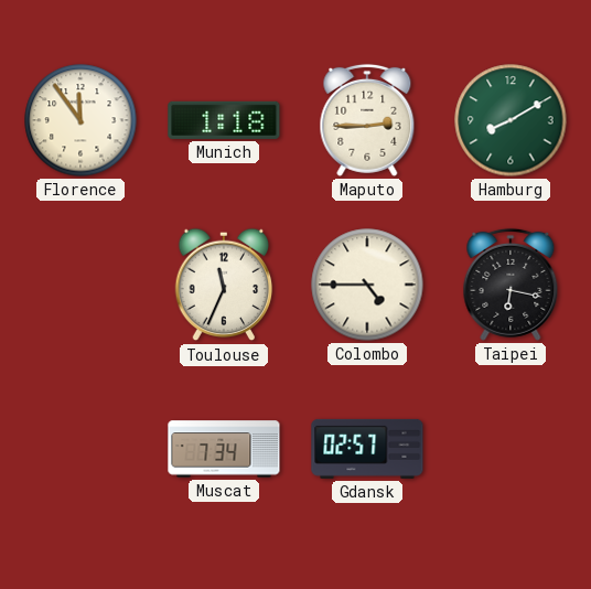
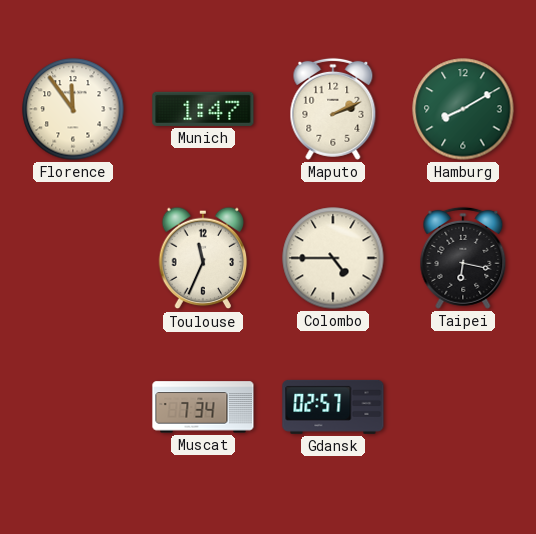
Munich: 1:18 -> 1:47
Maputo: 2:45 -> 2:11
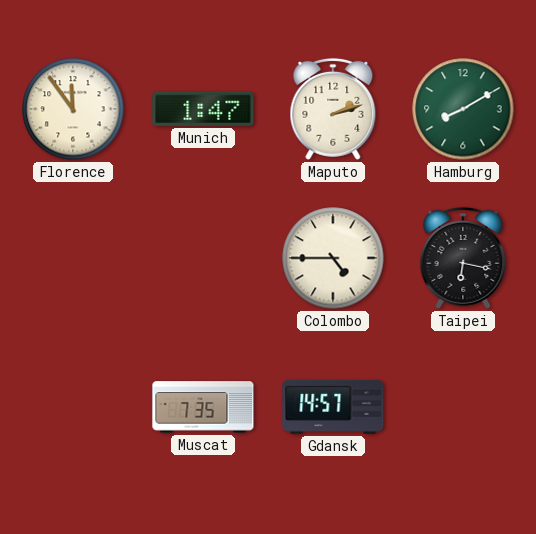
Maputo: 2:11 -> 2:12
Toulouse: 11:34 -> none
Muscat: 7:34 -> 7:35
Gdansk: 02:57 -> 14:57
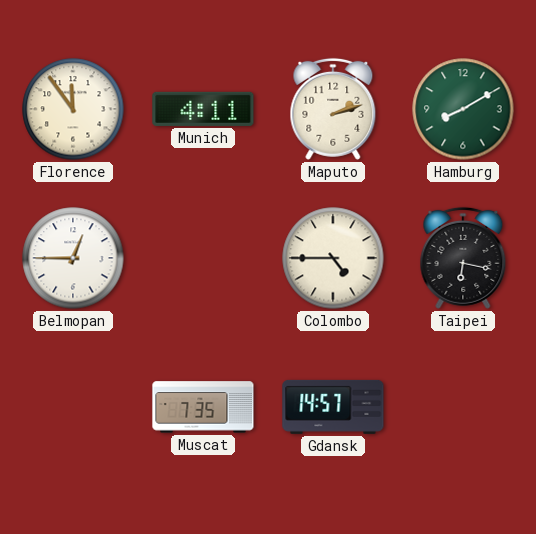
Munich: 1:47 -> 4:11
Belmopan: none -> 12:45
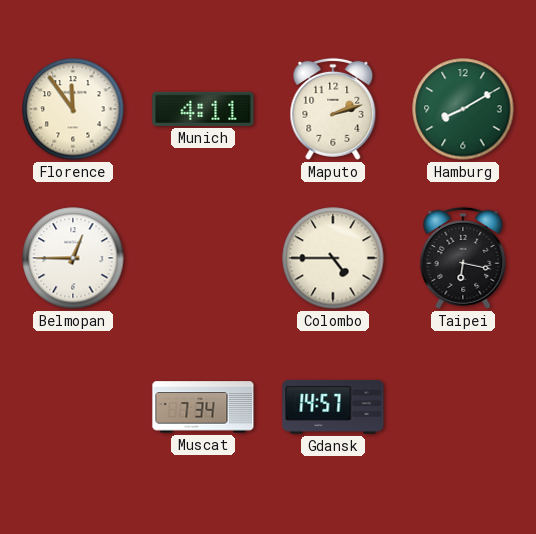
Muscat: 7:35 -> 7:34
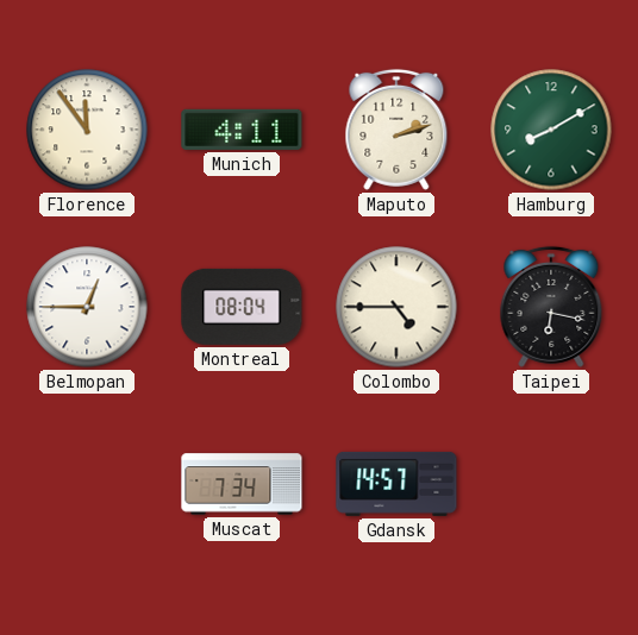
Montreal: none -> 08:04
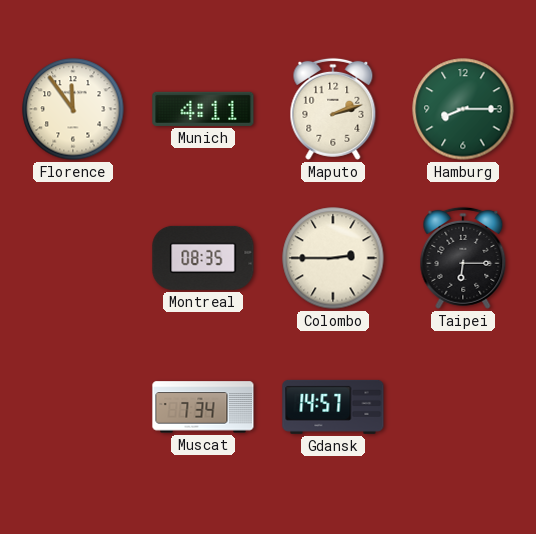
Hamburg: 8:10 -> 8:15
Belmopan: 12:45 -> none
Montreal: 08:04 -> 08:35
Colombo: 4:45 -> 2:45
Taipei: 6:17 -> 6:15
